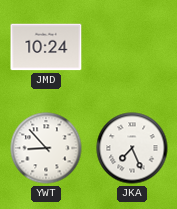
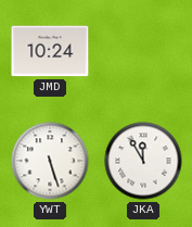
YWT: 8:53 -> 5:27
JKA: 7:26 -> 11:55
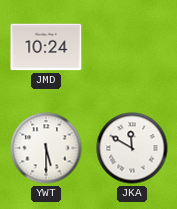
YWT: 5:27 -> 5:30
JKA: 11:55 -> 11:50
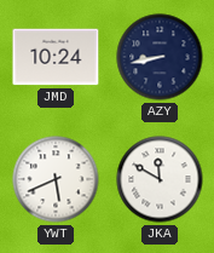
AZY: none -> 8:43
YWT: 5:30 -> 5:41
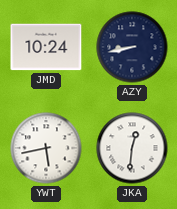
YWT: 5:41 -> 5:43
JKA: 11:50 -> 12:31
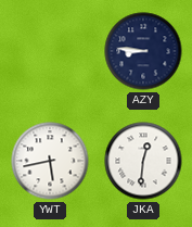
JMD: 10:24 -> none
AZY: 8:43 -> 8:46
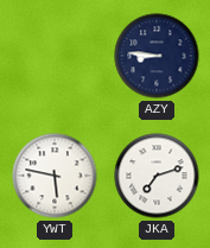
YWT: 5:43 -> 5:47
JKA: 12:31 -> 7:12
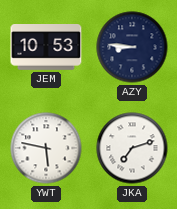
JEM: none -> 10:53
